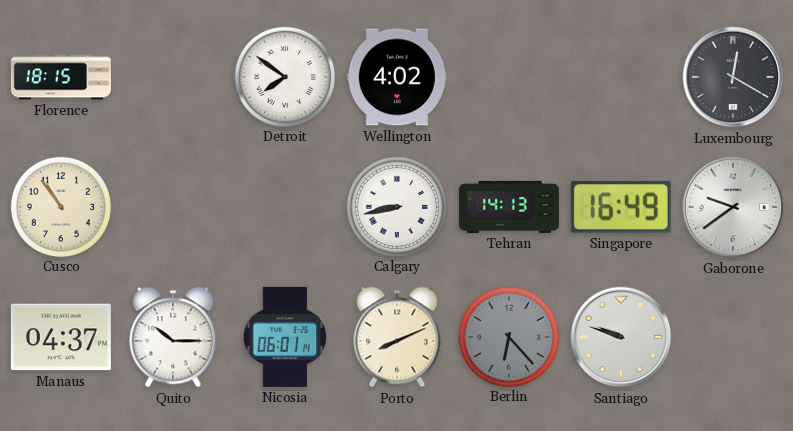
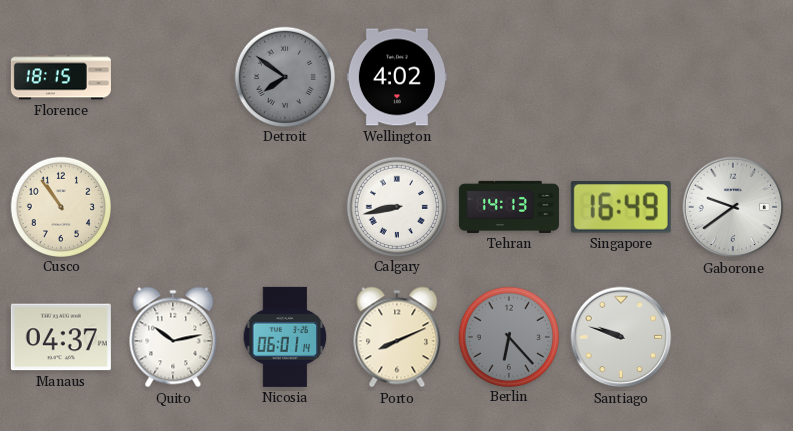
Detroit dial: white -> grey
Luxembourg: 12:20 -> none
Quito: 10:15 -> 10:13
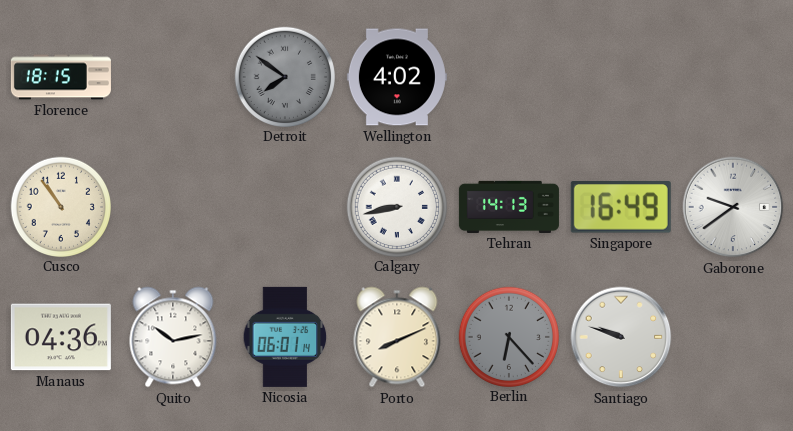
Manaus: 04:37 -> 04:36
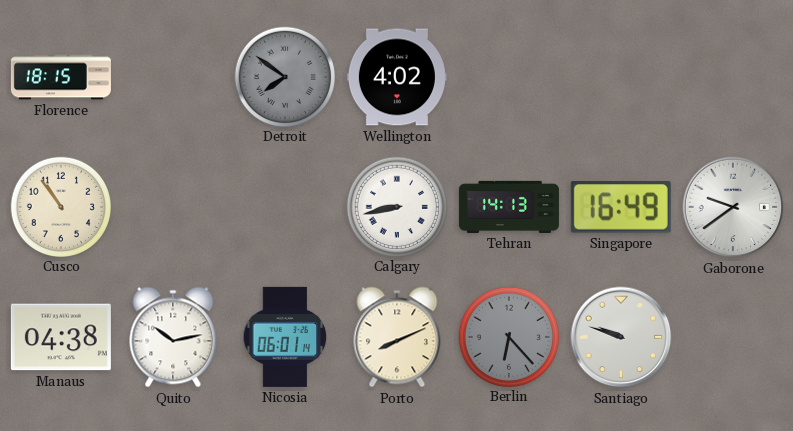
Manaus: 04:36 -> 04:38
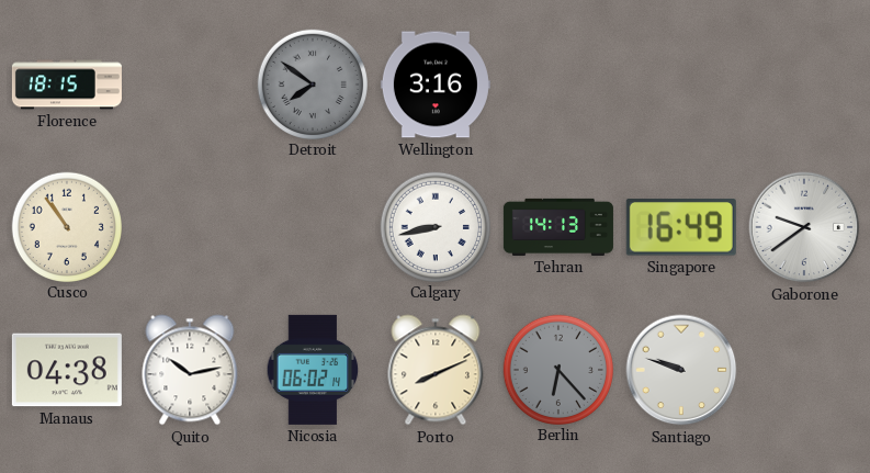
Wellington: 4:02 -> 3:16
Nicosia: 06:01 -> 06:02
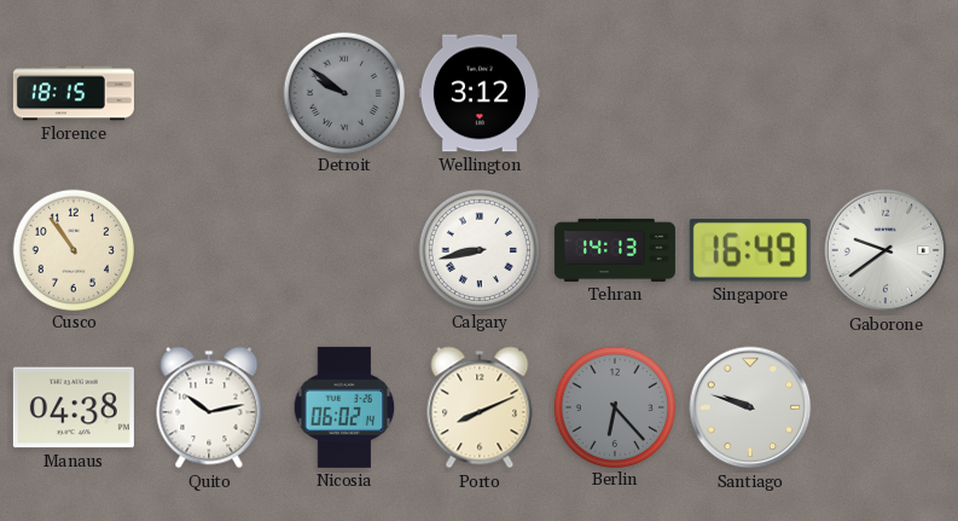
Detroit: 7:51 -> 9:51
Wellington: 3:16 -> 3:12
